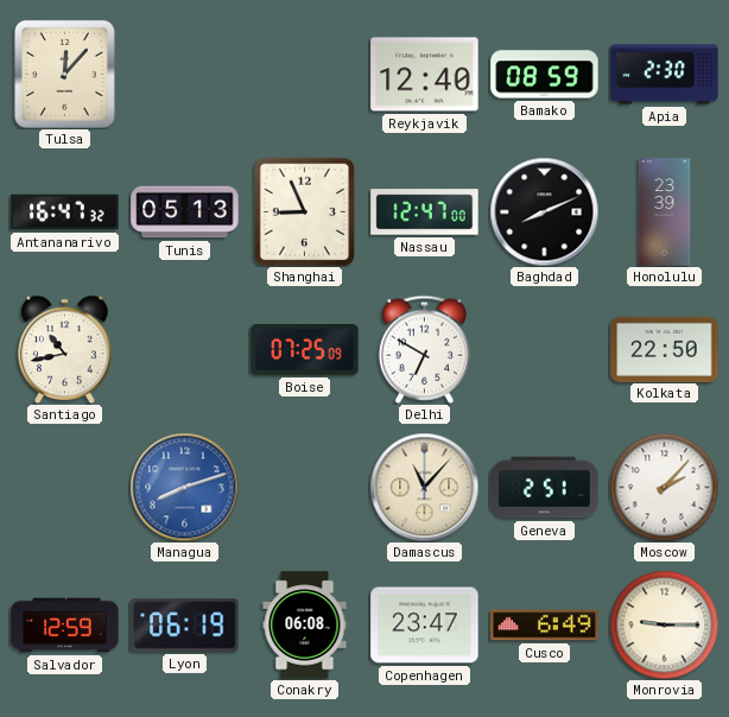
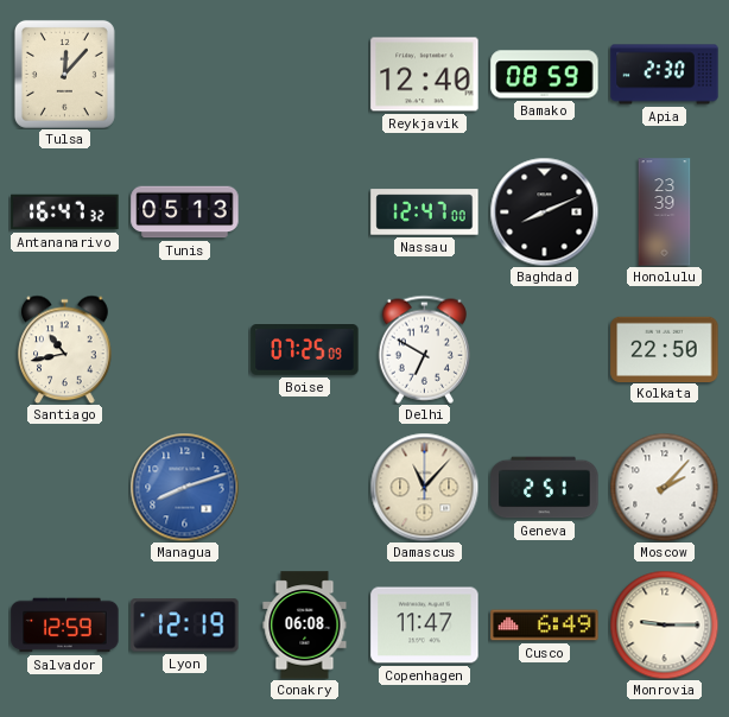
Shanghai: 8:56 -> none
Lyon: 06:19 -> 12:19
Copenhagen: 23:47 -> 11:47
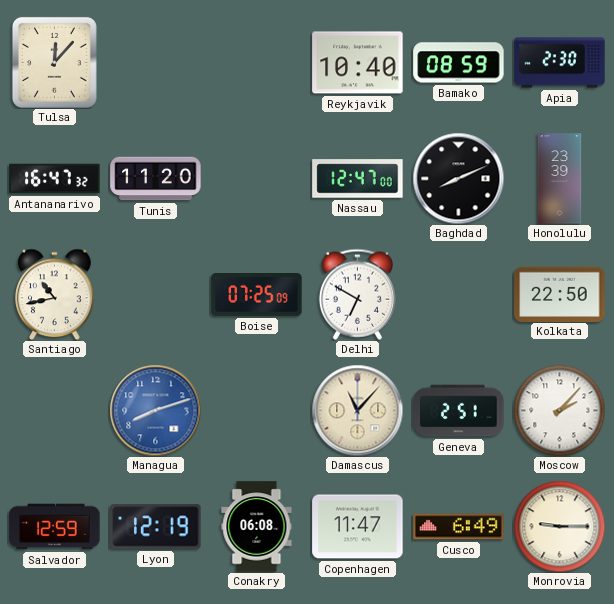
Reykjavik: 12:40 -> 10:40
Tunis: 05:13 -> 11:20
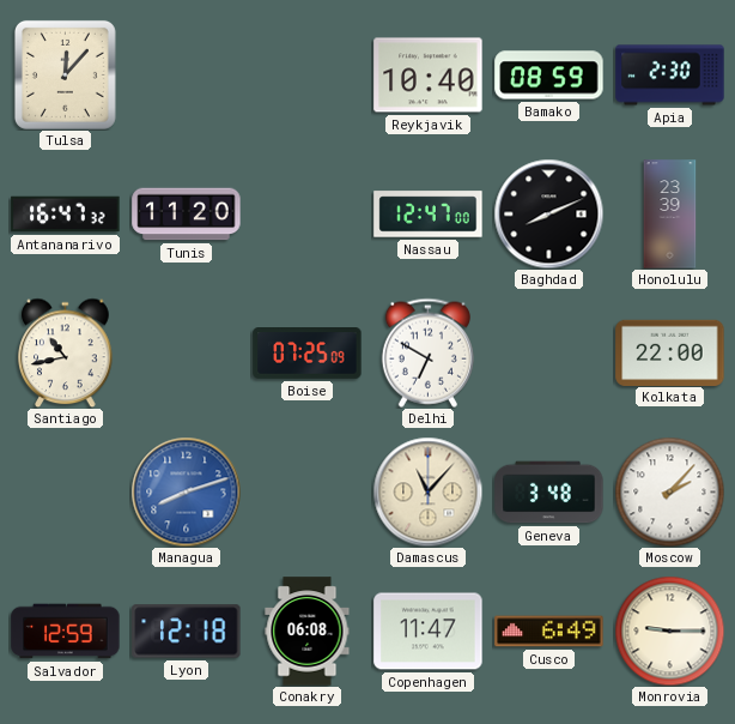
Kolkata: 22:50 -> 22:00
Geneva: 2:51 -> 3:48
Lyon: 12:19 -> 12:18
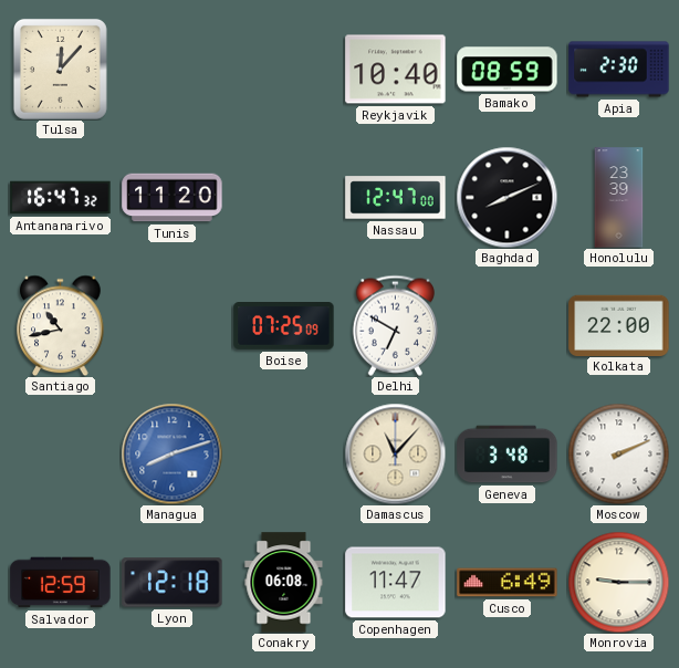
Moscow: 2:07 -> 2:11
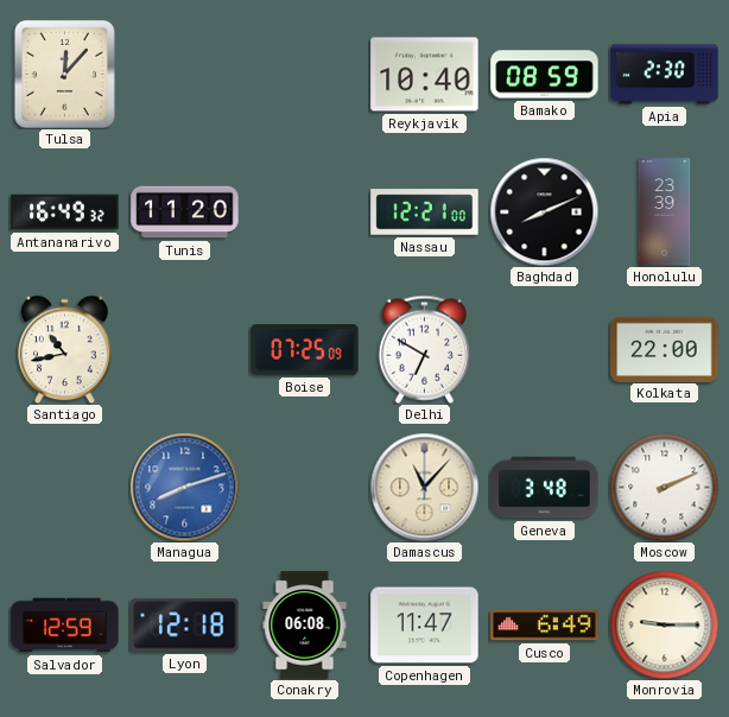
Antananarivo: 16:47 -> 16:49
Nassau: 12:47 -> 12:21
